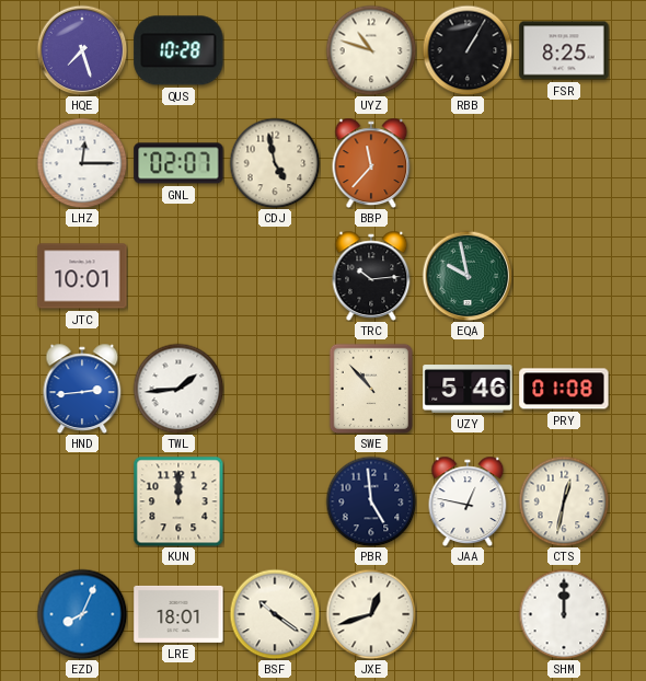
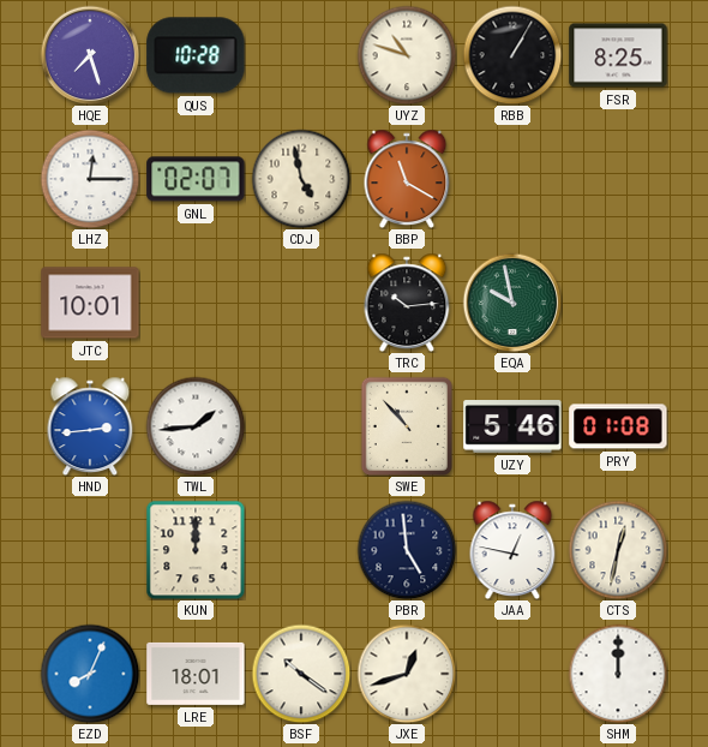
BBP: 11:37 -> 11:20
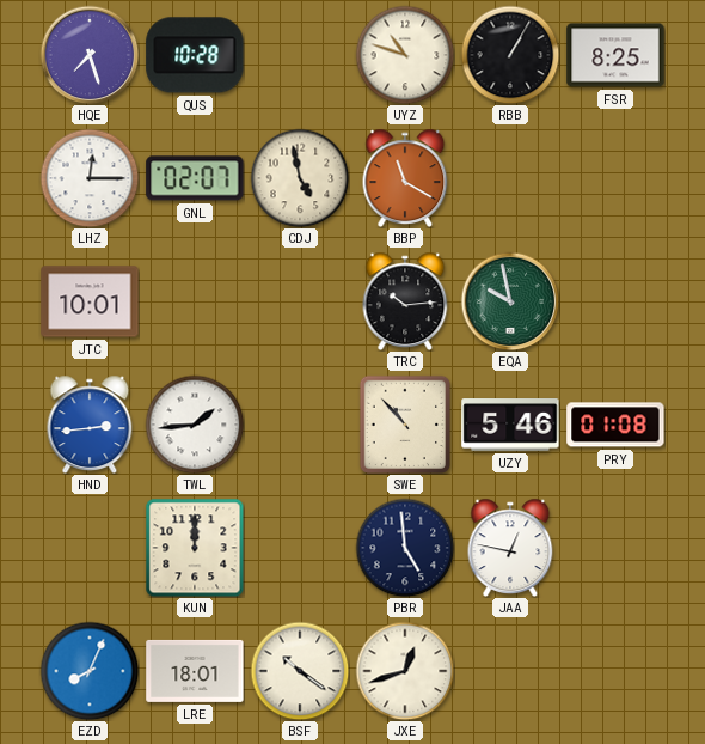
CTS: 12:32 -> none
SHM: 12:00 -> none
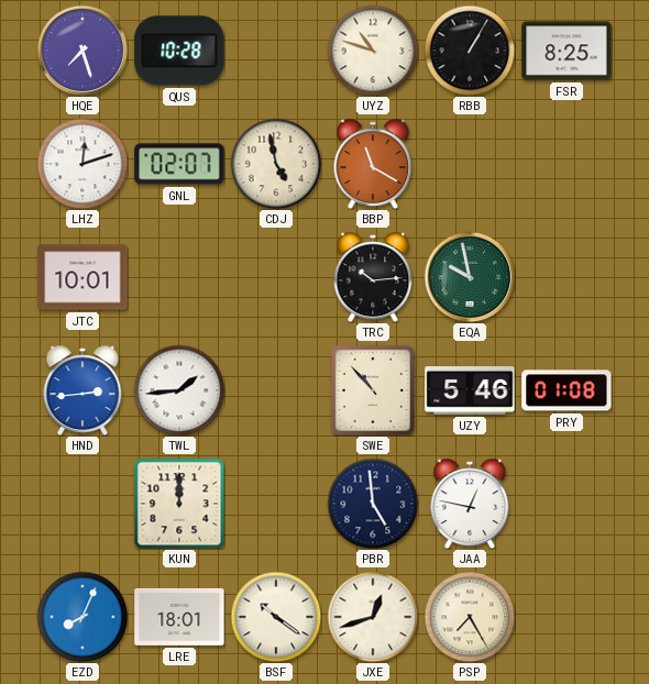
LHZ: 12:15 -> 12:12
PSP: none -> 7:25
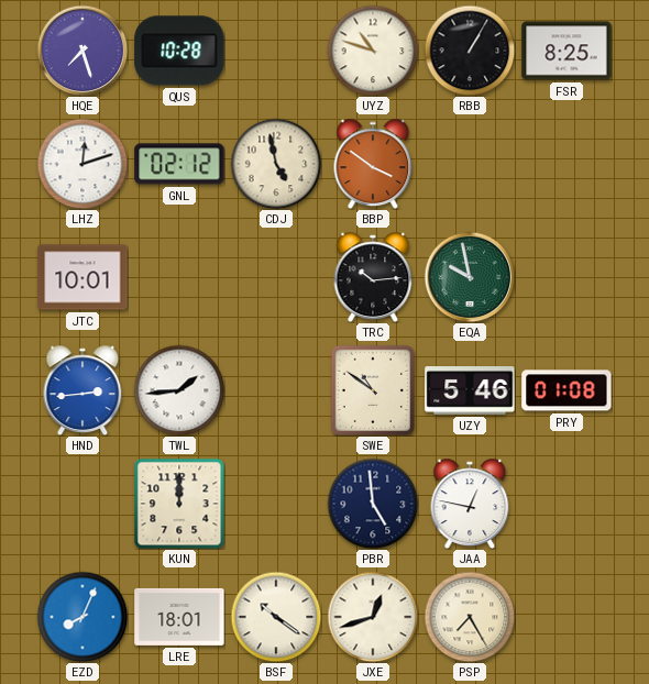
GNL: 02:07 -> 02:12
BBP: 11:20 -> 3:51
SWE: 10:53 -> 10:51
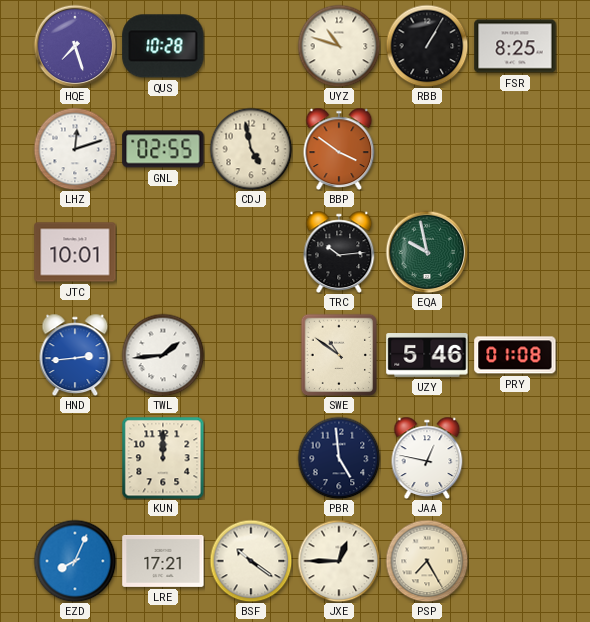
GNL: 02:12 -> 02:55
LRE: 18:01 -> 17:21
JXE: 12:42 -> 12:45
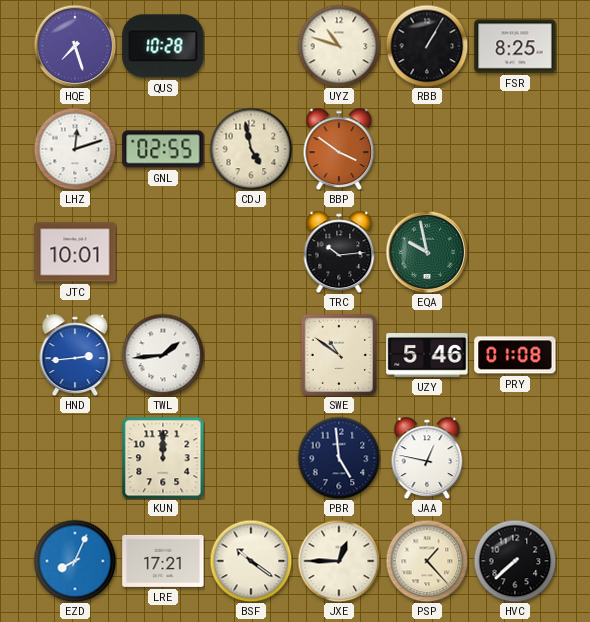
PSP: 7:25 -> 1:23
HVC: none -> 7:38
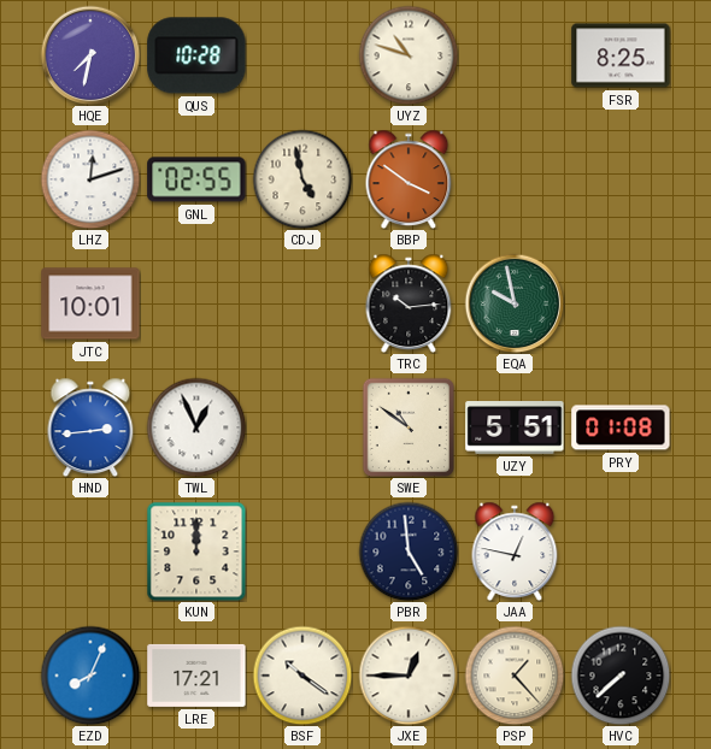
HQE: 7:27 -> 7:32
RBB: 1:05 -> none
TWL: 1:44 -> 12:56
UZY: 5:46 -> 5:51
